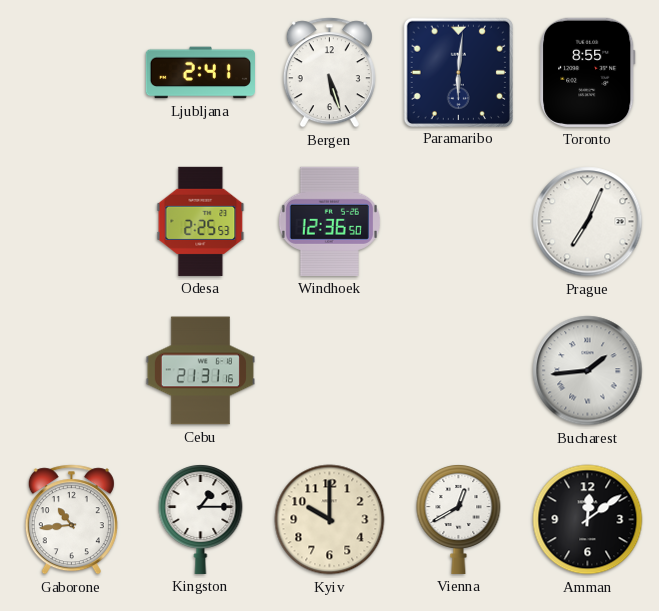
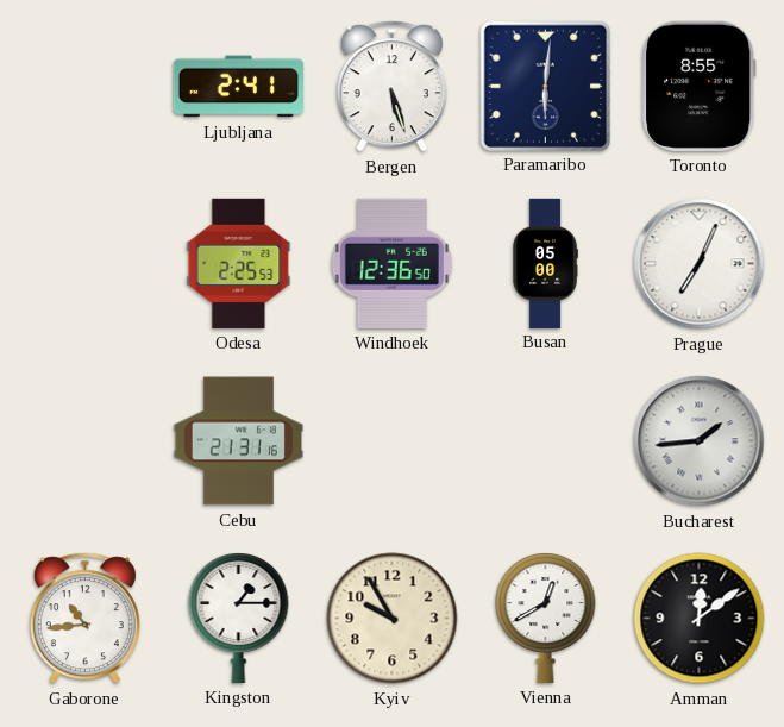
Busan: none -> 05:00
Kyiv: 10:00 -> 9:55
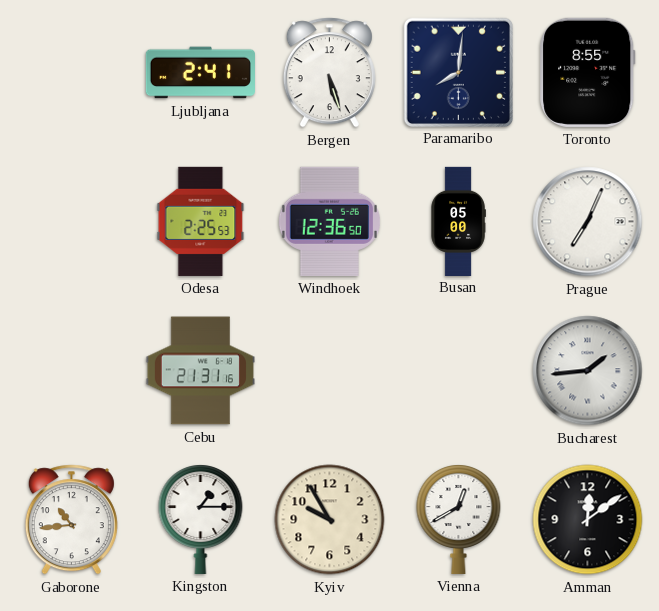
Paramaribo: 6:01 -> 8:01
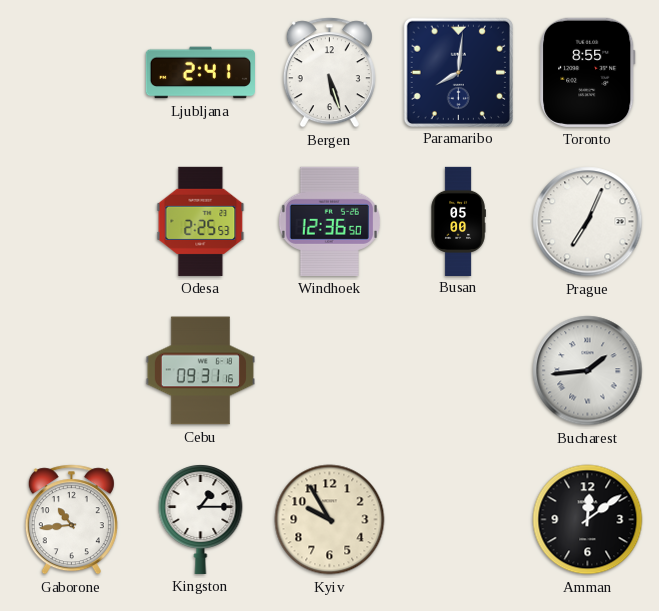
Cebu: 21:31 -> 09:31
Vienna: 12:40 -> none
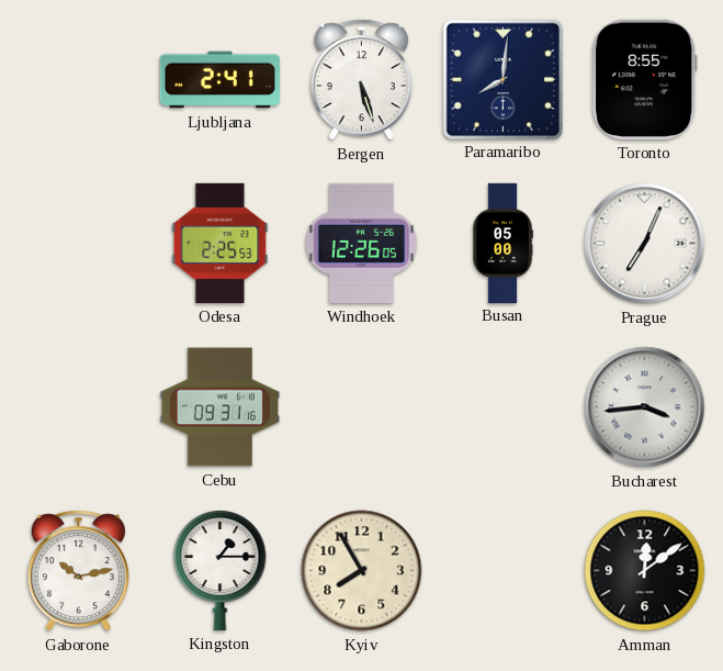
Windhoek: 12:36 -> 12:26
Bucharest: 1:44 -> 3:44
Gaborone: 10:44 -> 10:13
Kyiv: 9:55 -> 7:55
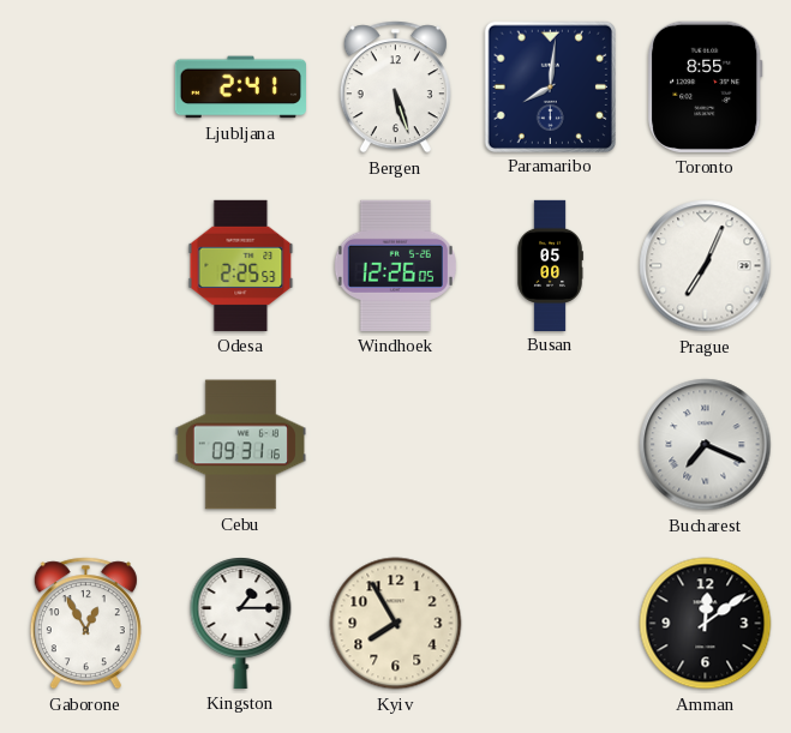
Bucharest: 3:44 -> 7:19
Gaborone: 10:13 -> 12:55
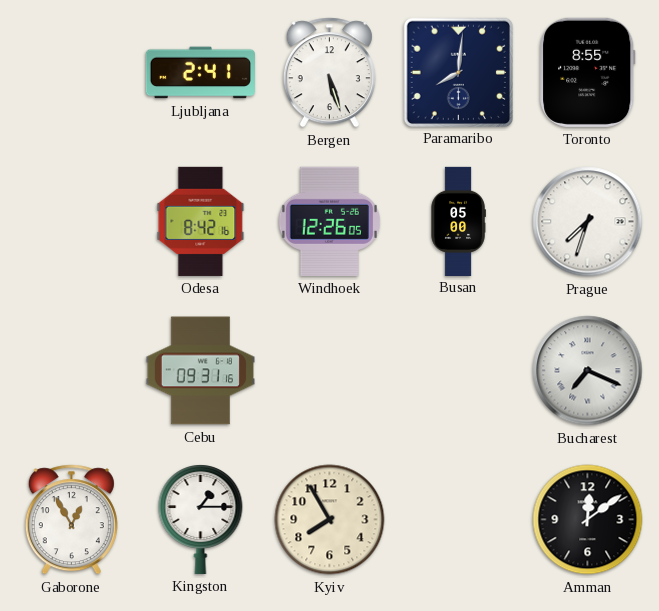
Odesa: 2:25 -> 8:42
Prague: 7:04 -> 7:33
